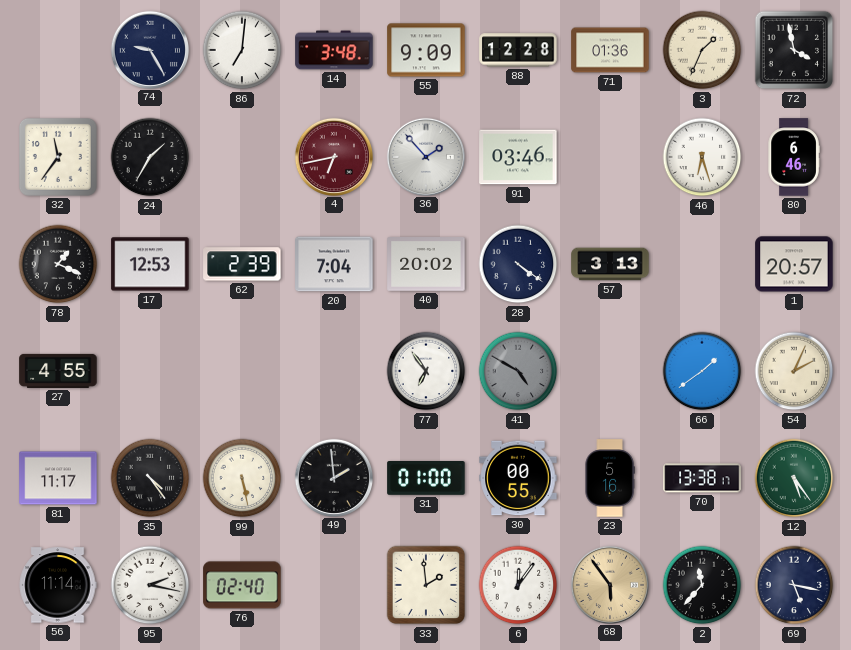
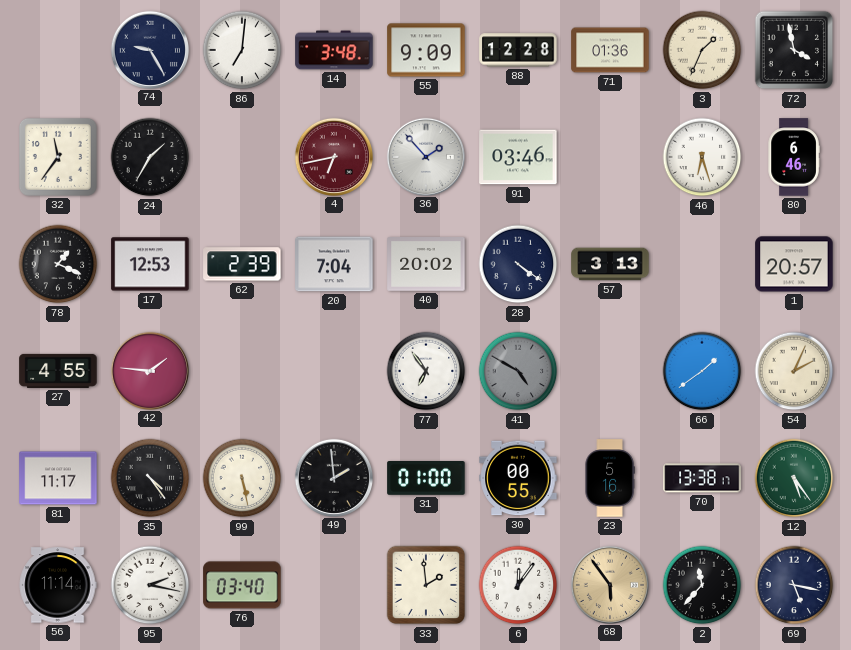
42: none -> 1:46
76: 02:40 -> 03:40
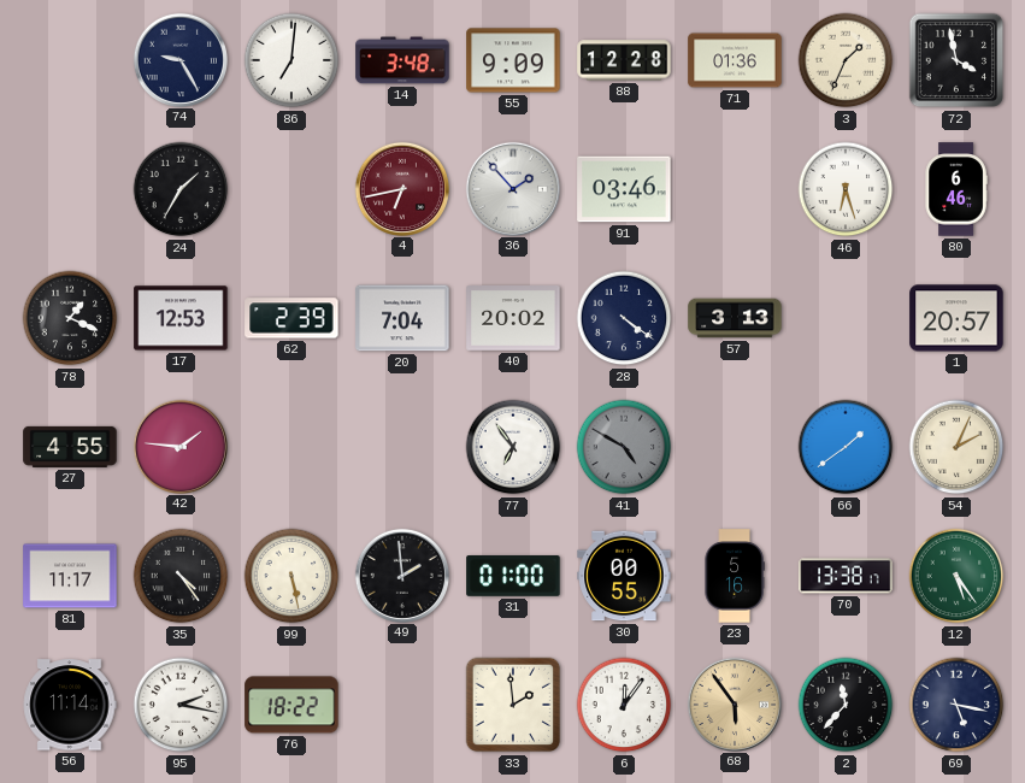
32: 11:36 -> none
76: 03:40 -> 18:22
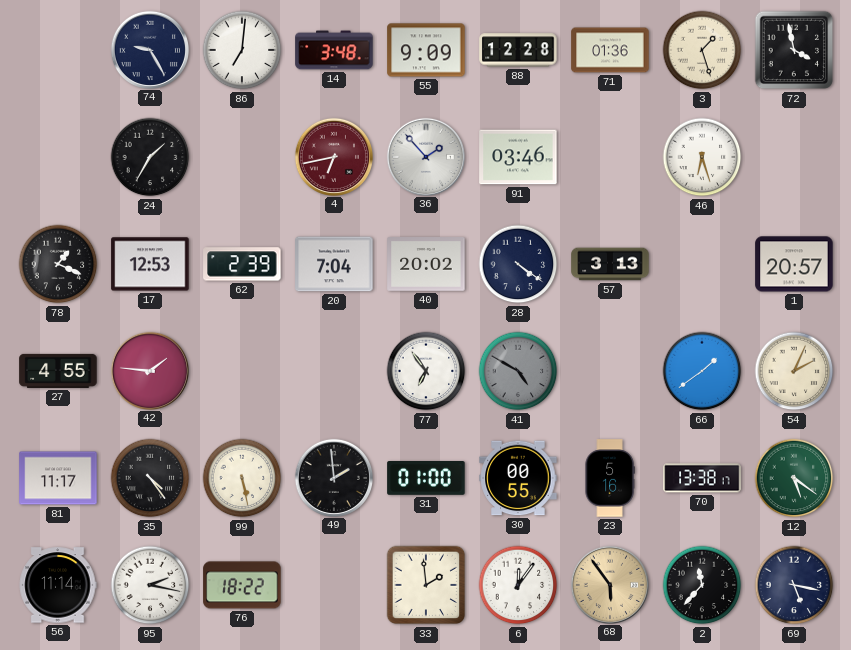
3: 1:34 -> 1:27
80: 6:46 -> none
12: 5:24 -> 5:21
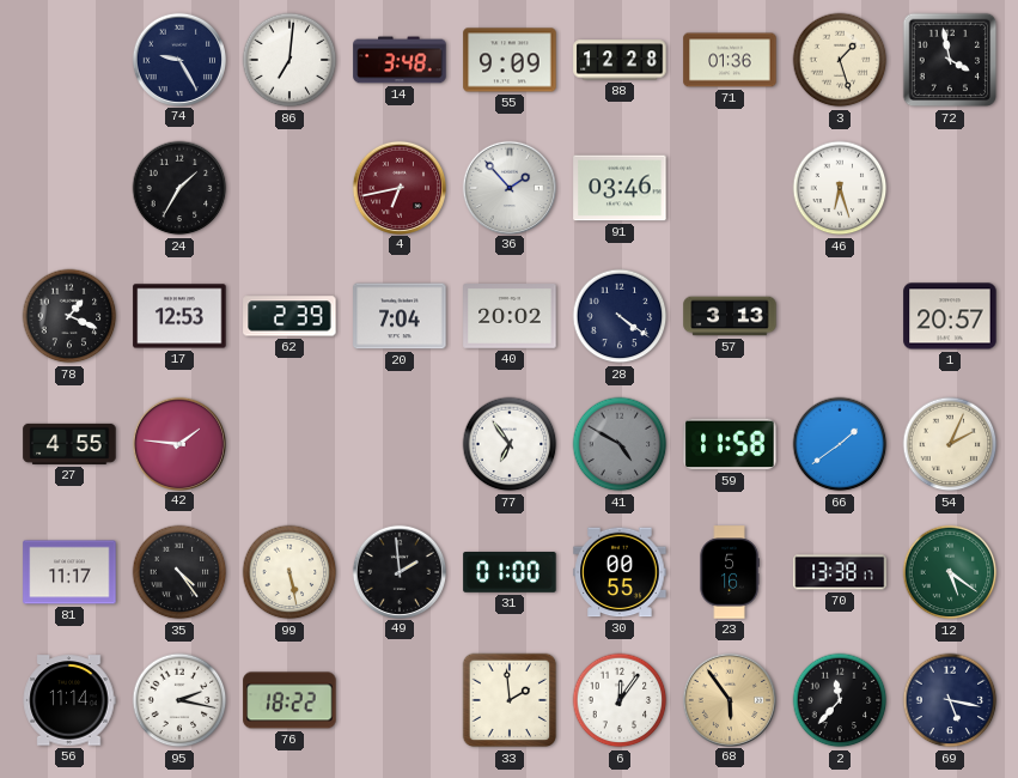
59: none -> 11:58
